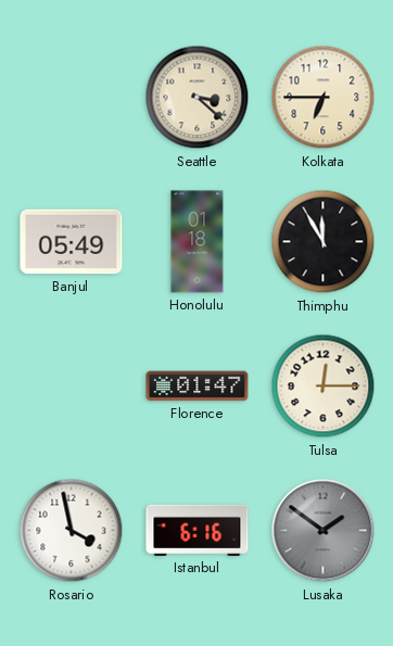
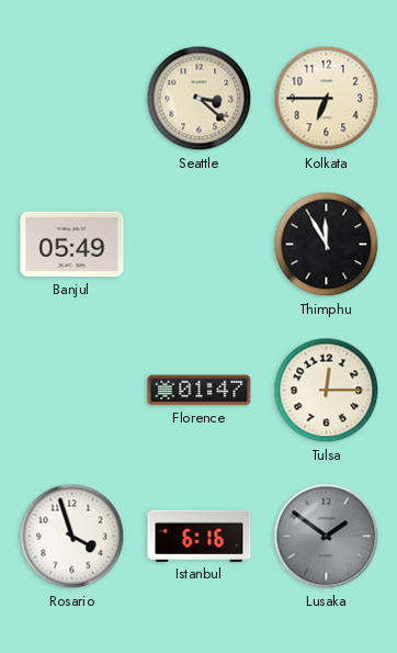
Honolulu: 01:18 -> none
Rosario: 3:58 -> 3:57
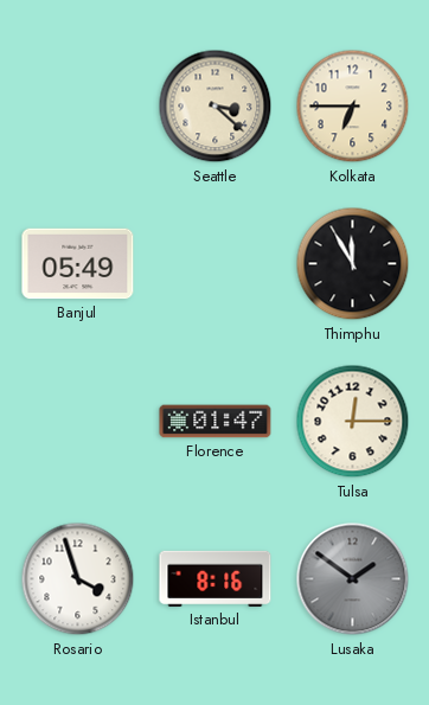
Istanbul: 6:16 -> 8:16
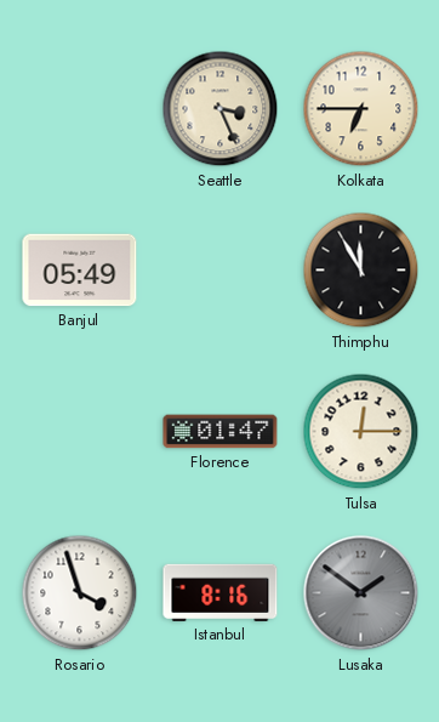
Seattle: 3:22 -> 3:26
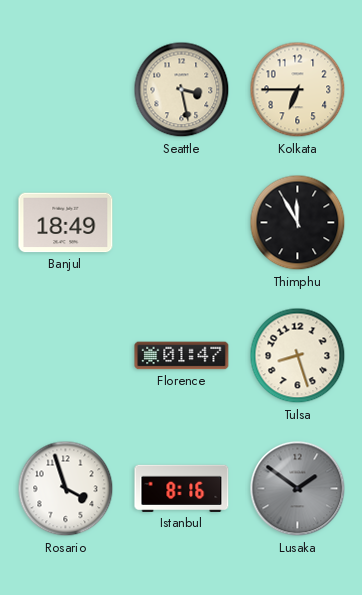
Seattle: 3:26 -> 3:28
Banjul: 05:49 -> 18:49
Tulsa: 12:15 -> 8:27
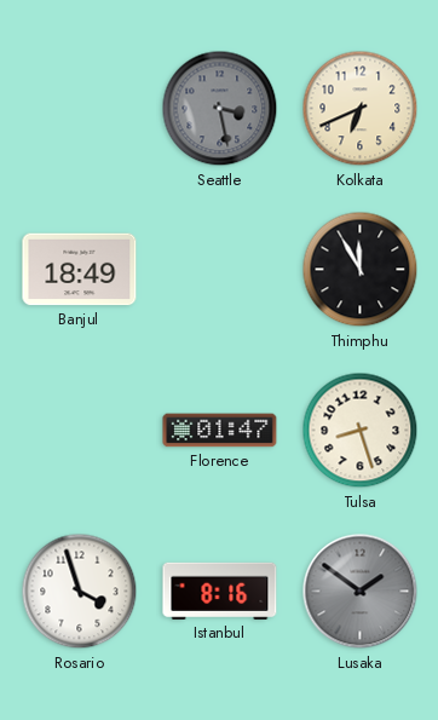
Seattle dial: cream -> grey
Kolkata: 6:45 -> 6:41
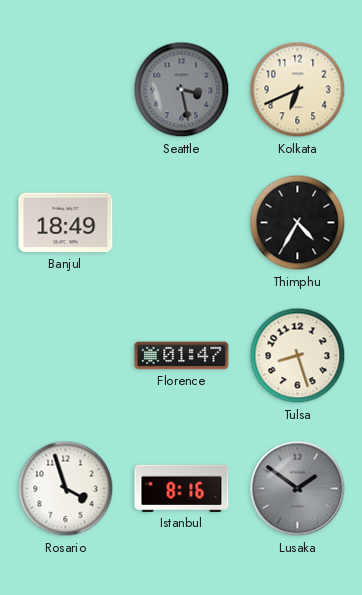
Thimphu: 11:55 -> 4:35
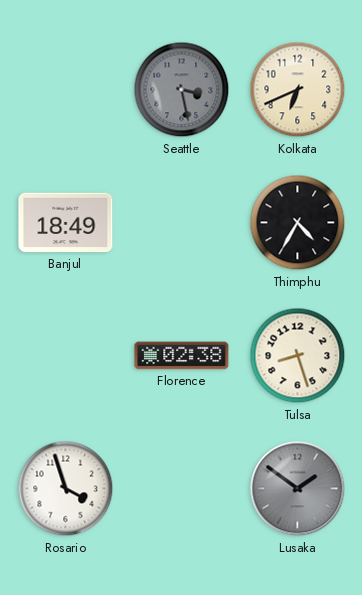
Florence: 01:47 -> 02:38
Istanbul: 8:16 -> none
